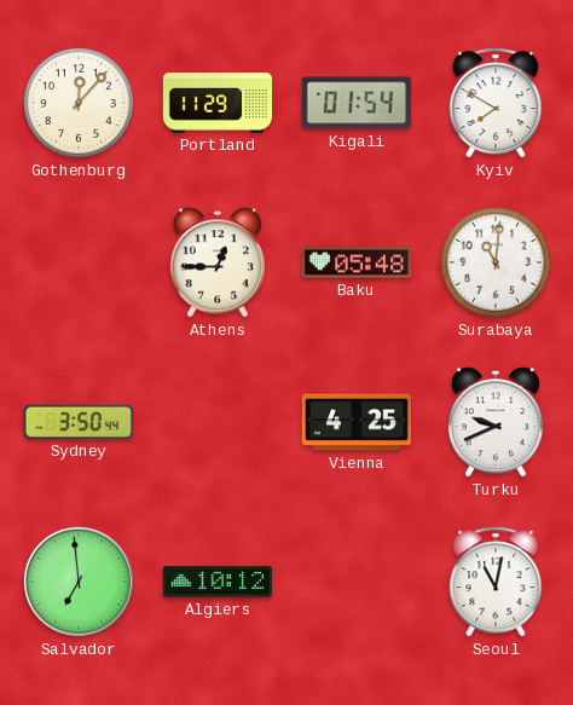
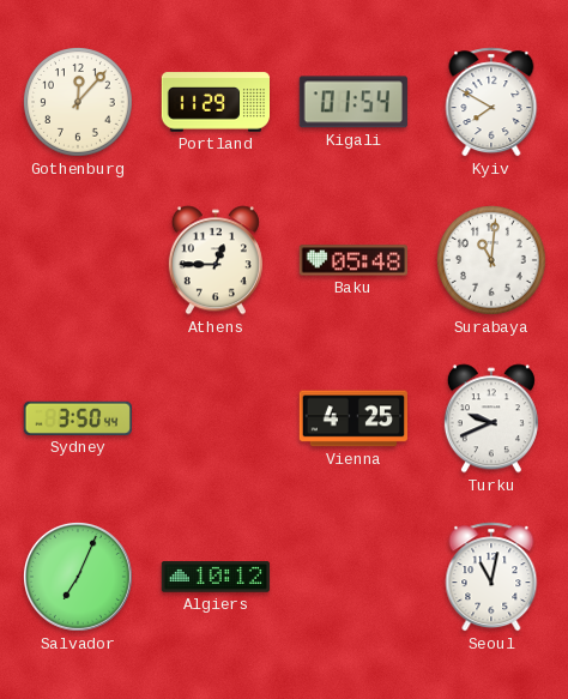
Salvador: 6:59 -> 7:04
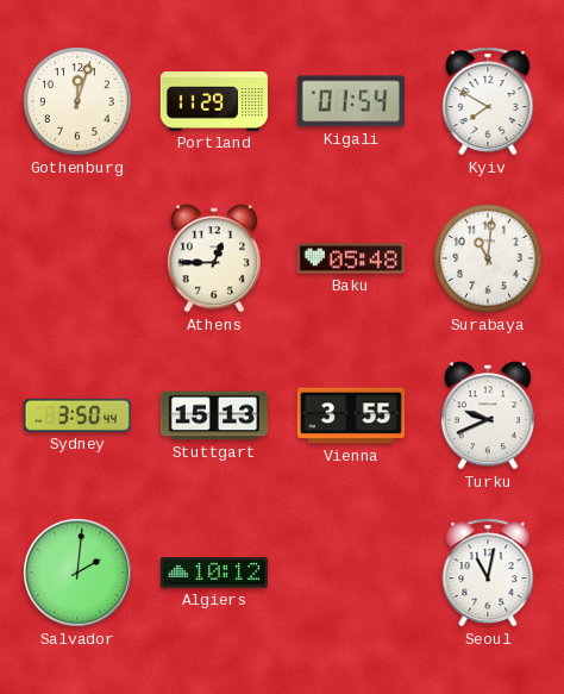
Gothenburg: 12:07 -> 12:03
Stuttgart: none -> 15:13
Vienna: 4:25 -> 3:55
Salvador: 7:04 -> 2:01
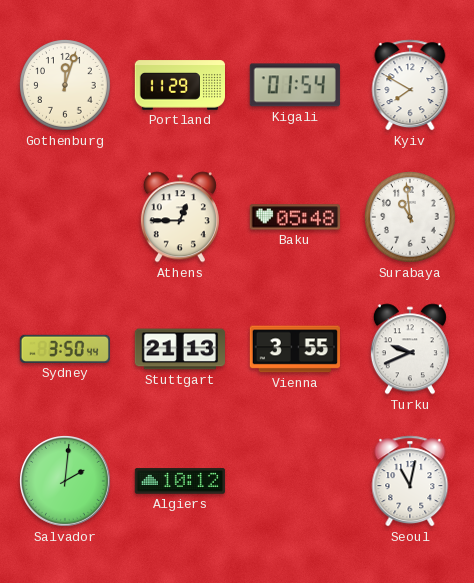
Surabaya: 11:01 -> 10:59
Stuttgart: 15:13 -> 21:13
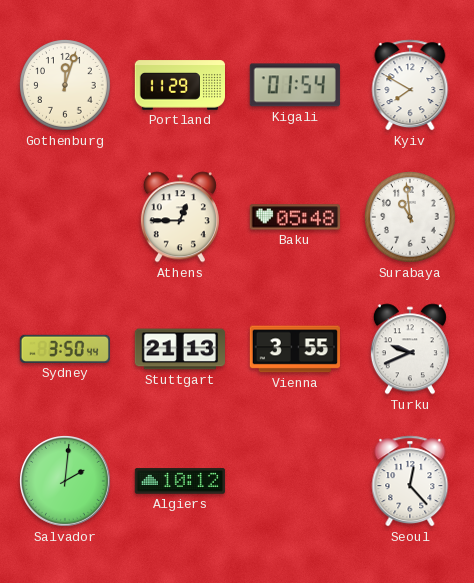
Seoul: 11:02 -> 12:23
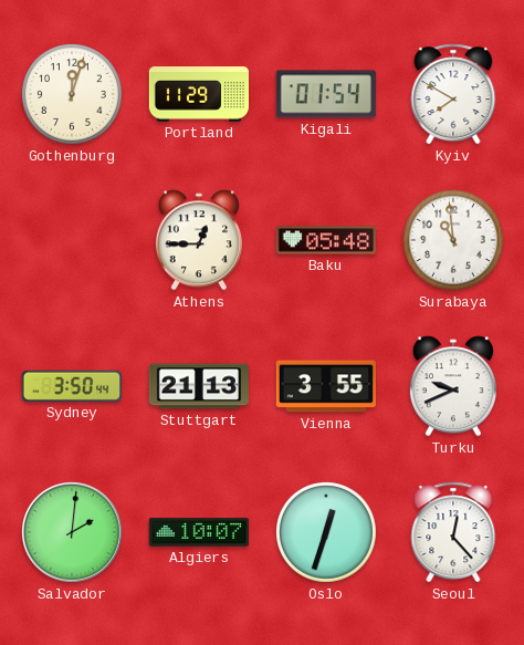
Algiers: 10:12 -> 10:07
Oslo: none -> 12:33
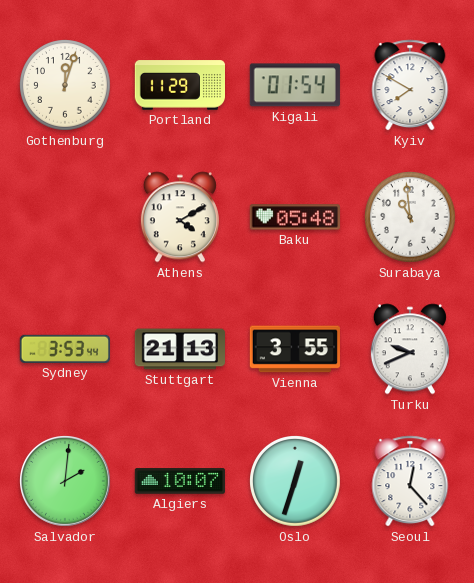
Athens: 12:45 -> 4:10
Sydney: 3:50 -> 3:53
